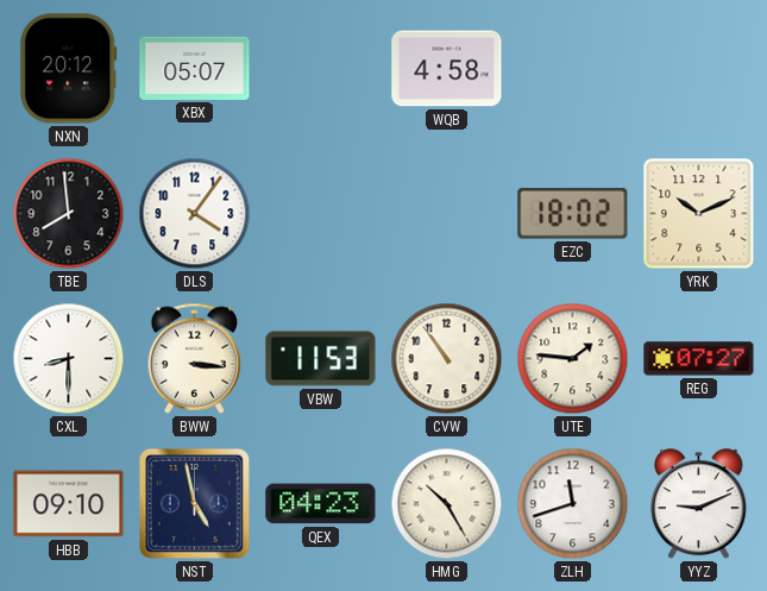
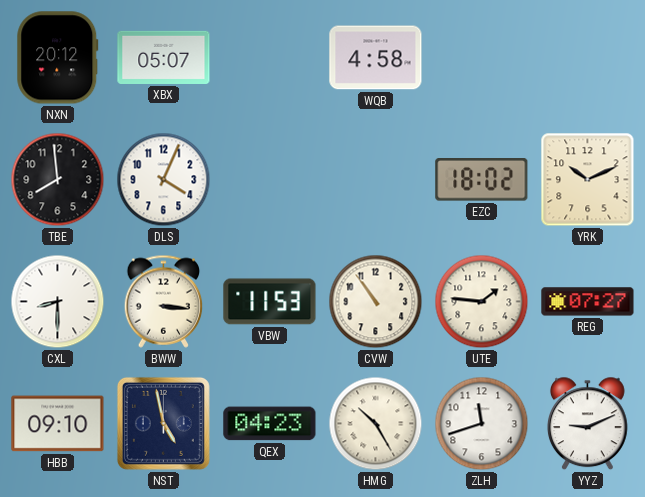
DLS: 4:06 -> 4:04
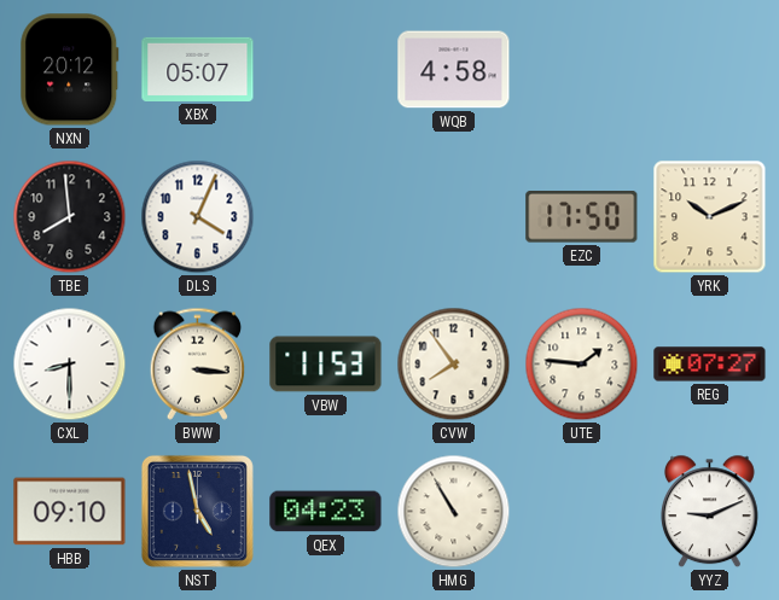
EZC: 18:02 -> 17:50
CVW: 10:54 -> 7:54
HMG: 10:25 -> 10:55
ZLH: 11:42 -> none
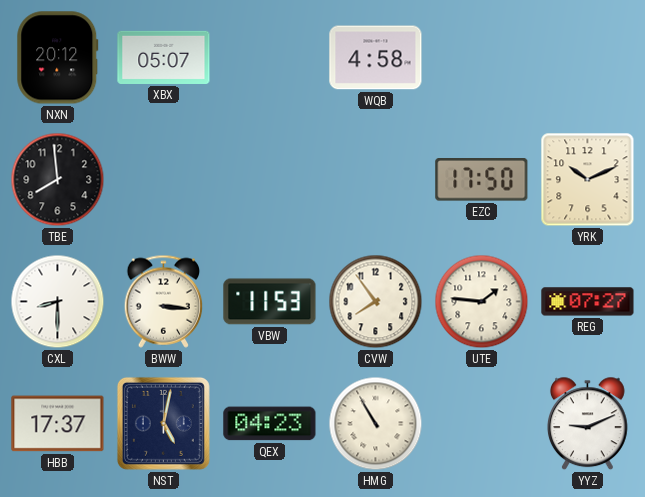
DLS: 4:04 -> none
HBB: 09:10 -> 17:37
NST: 4:58 -> 5:02
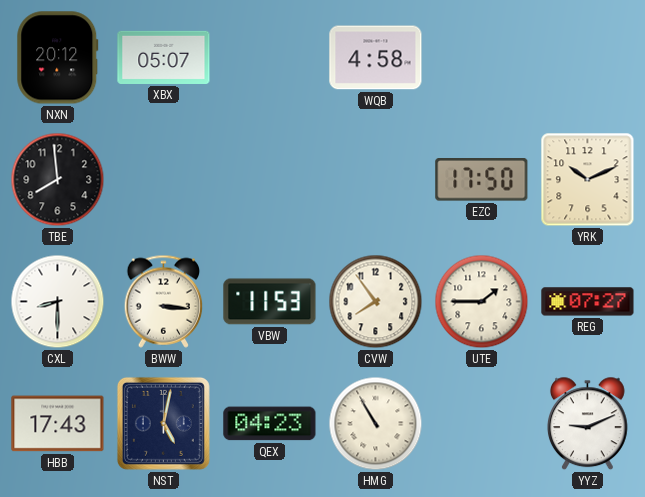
UTE: 1:46 -> 1:45
HBB: 17:37 -> 17:43
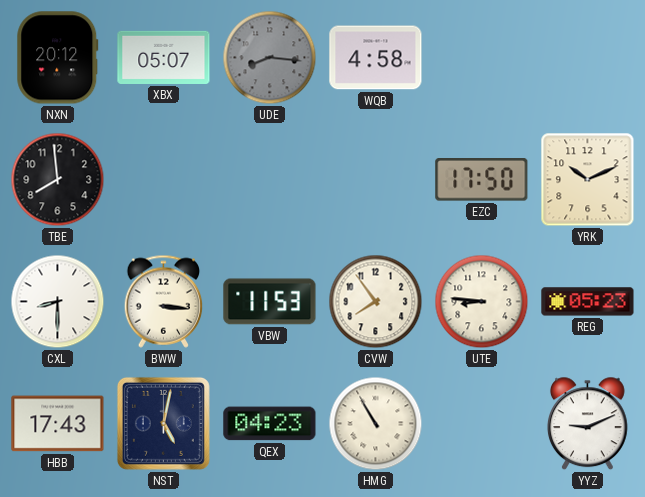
UDE: none -> 8:16
UTE: 1:45 -> 8:46
REG: 07:27 -> 05:23
